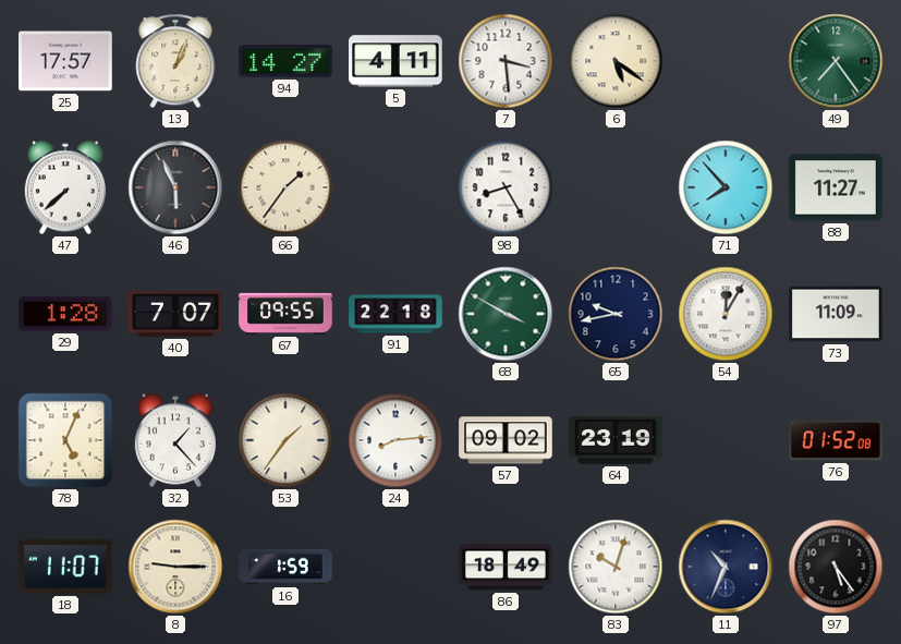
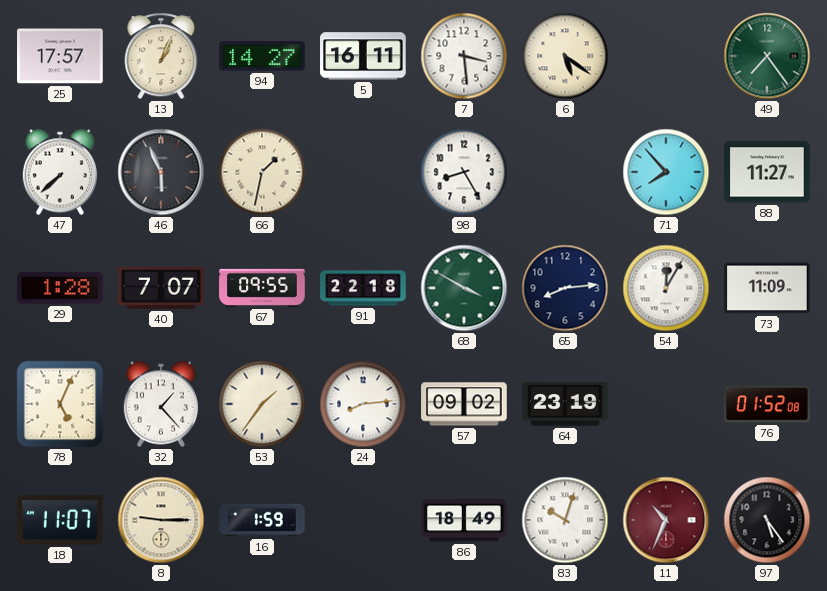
5: 4:11 -> 16:11
66: 1:36 -> 1:32
65: 9:43 -> 8:14
11 dial: navy -> burgundy
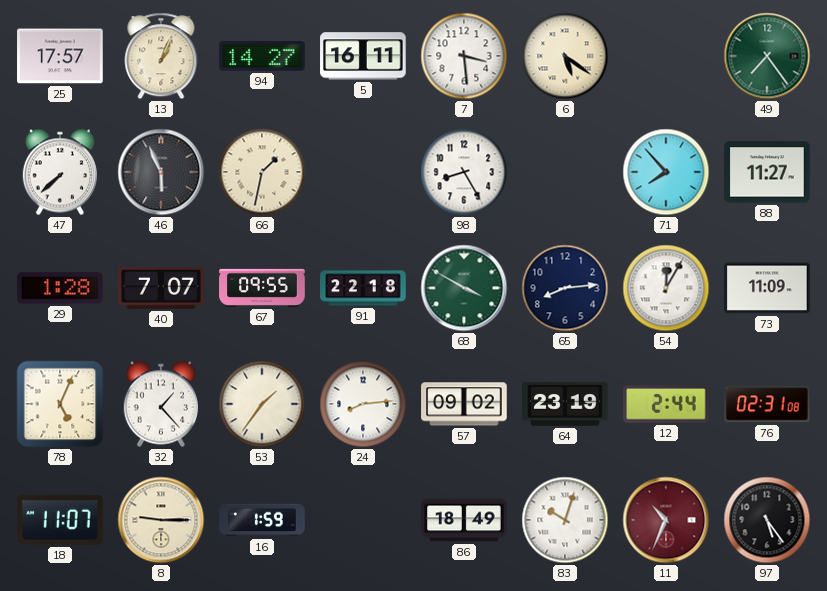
12: none -> 2:44
76: 01:52 -> 02:31
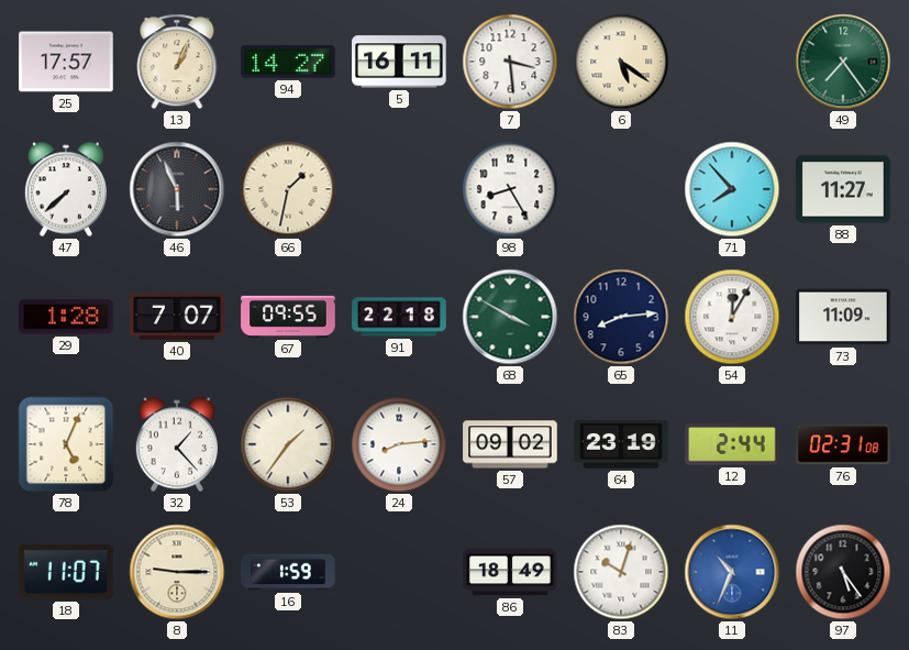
11 dial: burgundy -> blue
